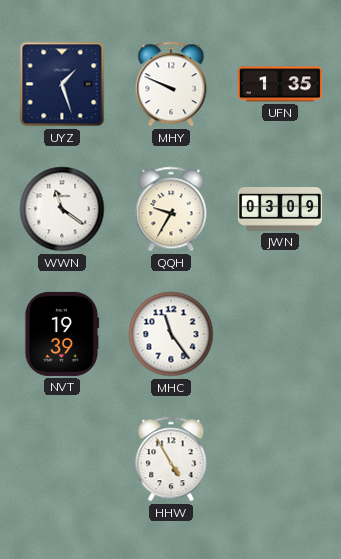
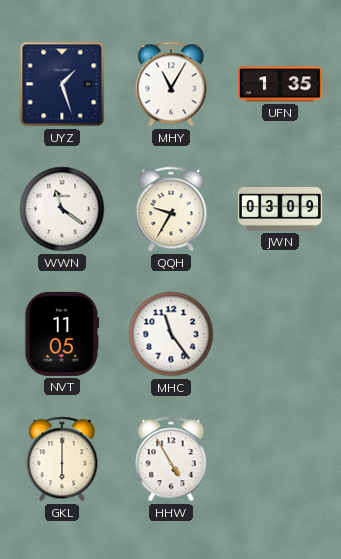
MHY: 9:49 -> 11:05
NVT: 19:39 -> 11:05
GKL: none -> 6:00
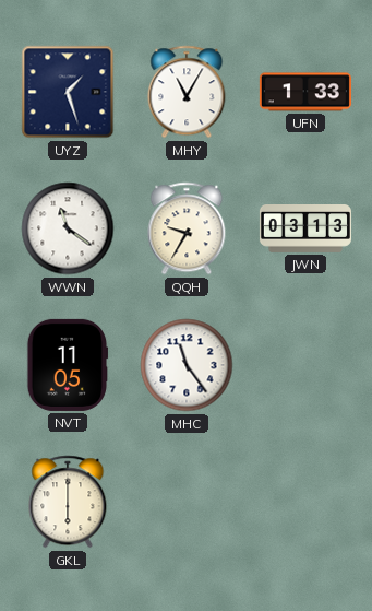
UFN: 1:35 -> 1:33
JWN: 03:09 -> 03:13
HHW: 4:55 -> none
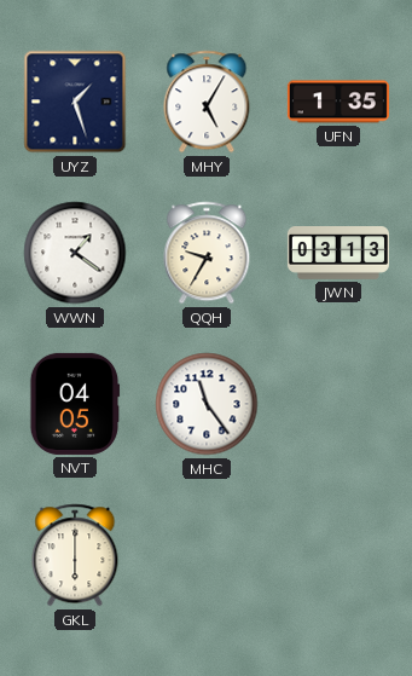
MHY: 11:05 -> 5:05
UFN: 1:33 -> 1:35
WWN: 11:21 -> 1:21
NVT: 11:05 -> 04:05
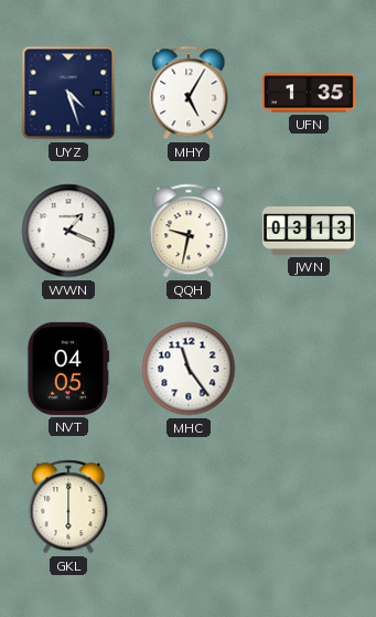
UYZ: 1:27 -> 4:27
WWN: 1:21 -> 1:19
QQH: 9:35 -> 9:32
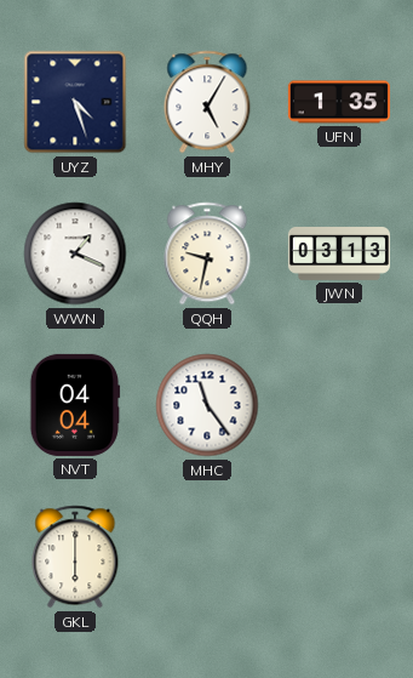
NVT: 04:05 -> 04:04
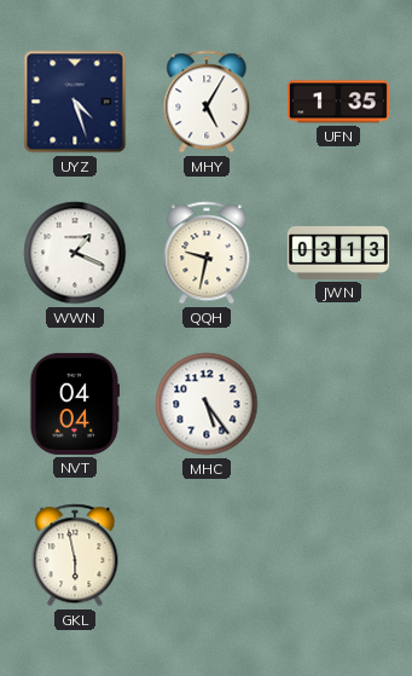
MHC: 11:24 -> 5:24
GKL: 6:00 -> 5:58
